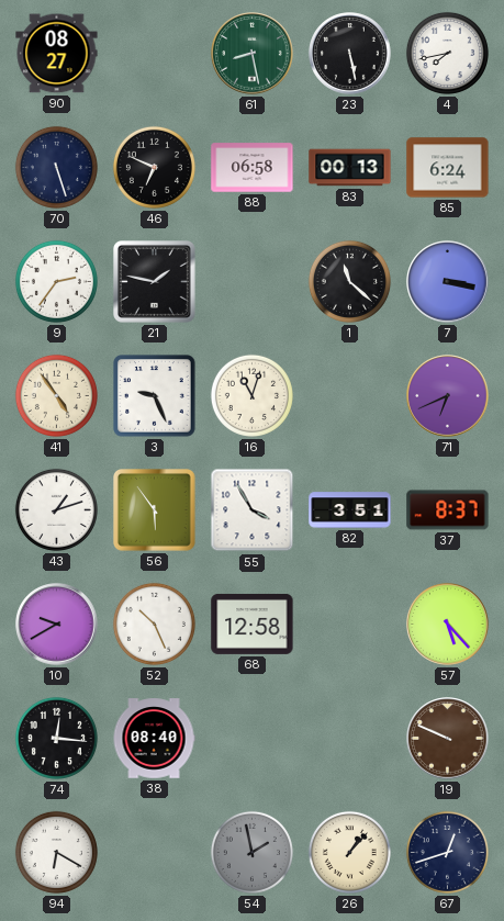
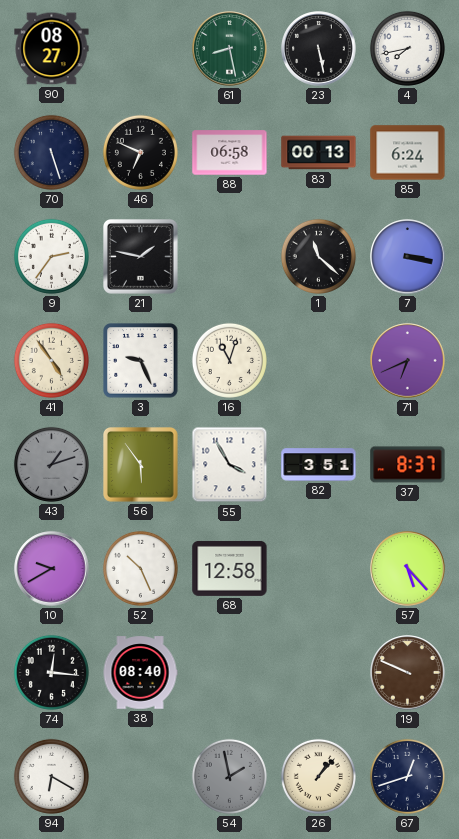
43 dial: white -> grey
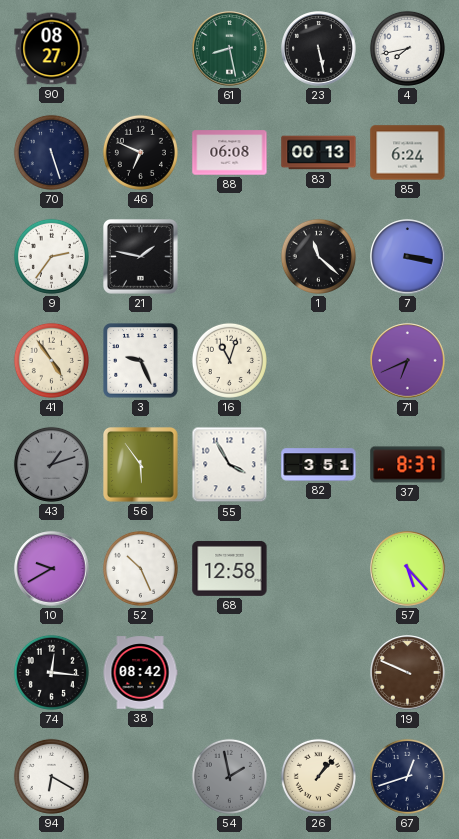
88: 06:58 -> 06:08
38: 08:40 -> 08:42
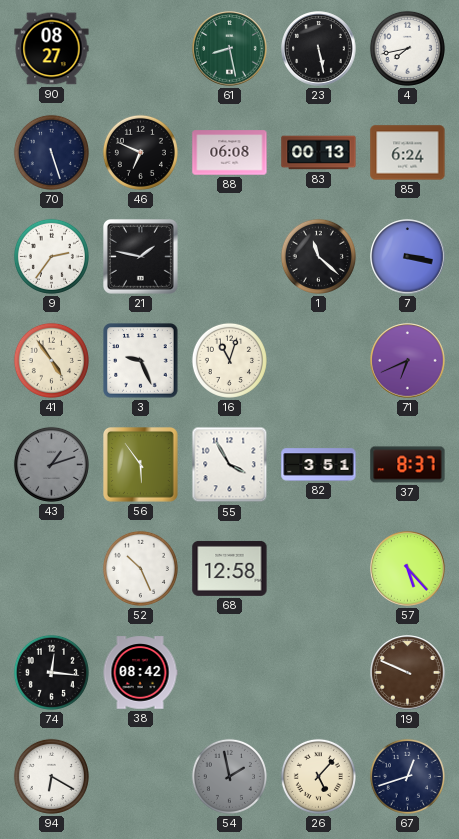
10: 9:40 -> none
26: 1:07 -> 5:07
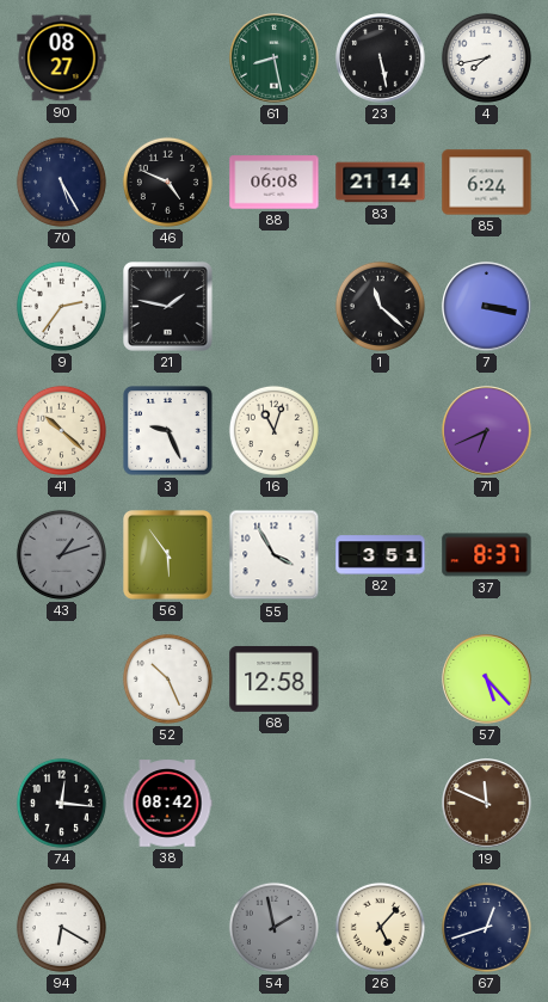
70: 5:27 -> 5:25
46: 6:49 -> 4:49
83: 00:13 -> 21:14
41: 4:54 -> 10:22
19: 9:49 -> 11:49
